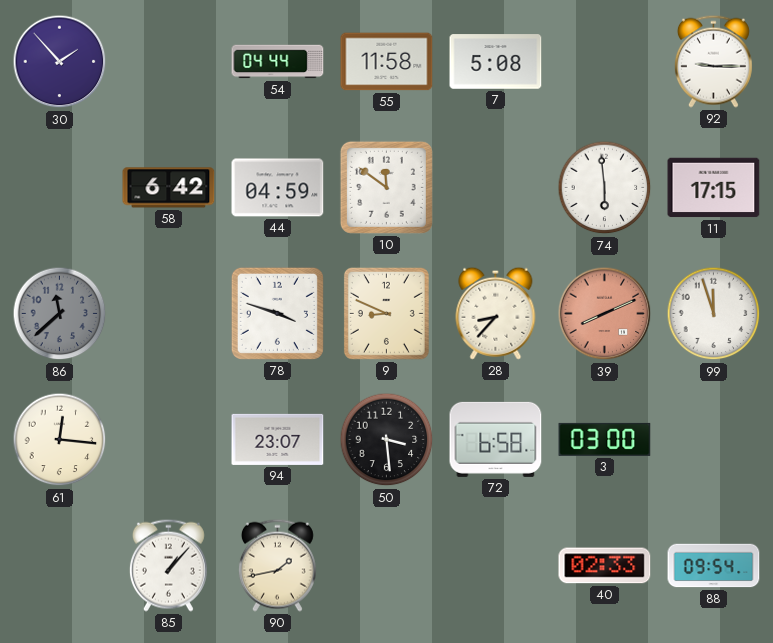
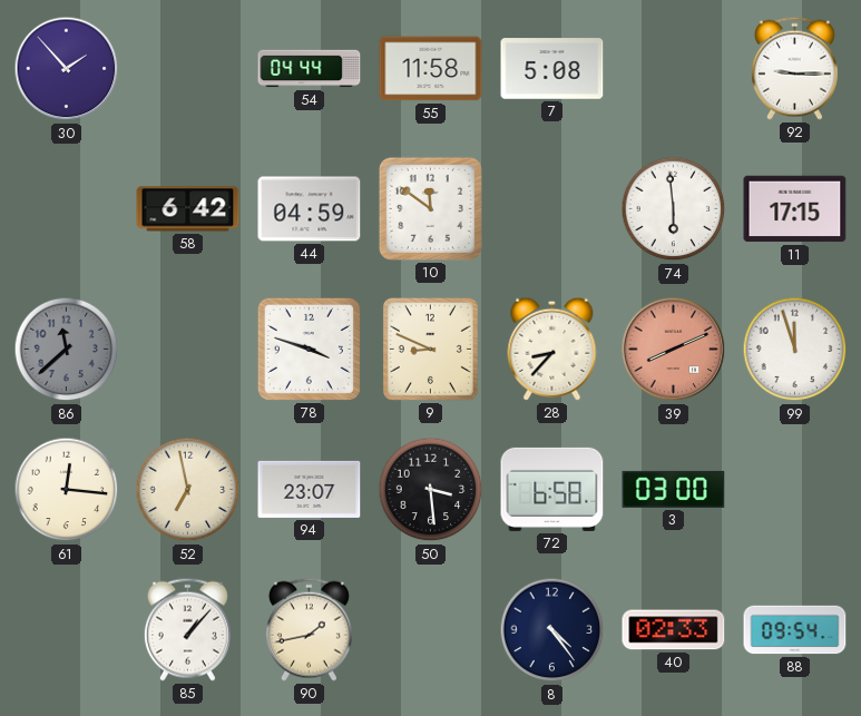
52: none -> 6:58
8: none -> 4:24
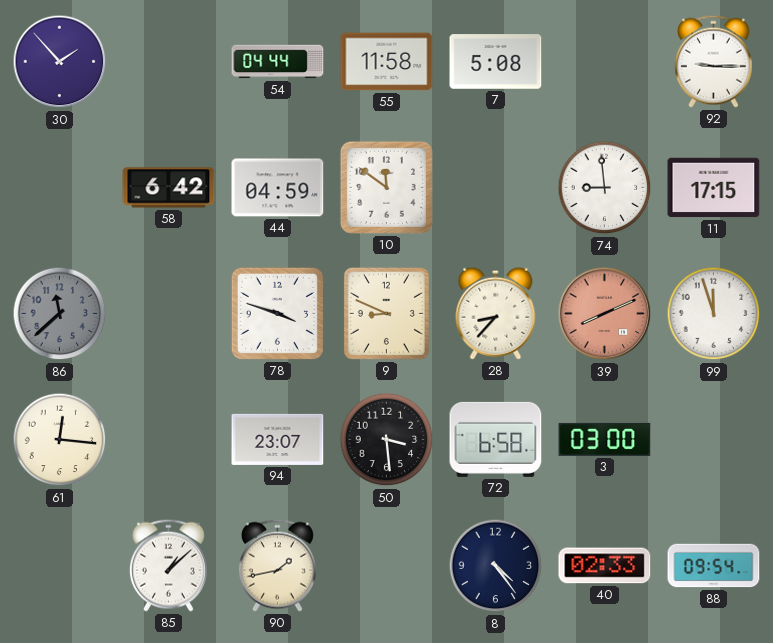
74: 5:59 -> 8:59
52: 6:58 -> none
85: 1:07 -> 1:08
